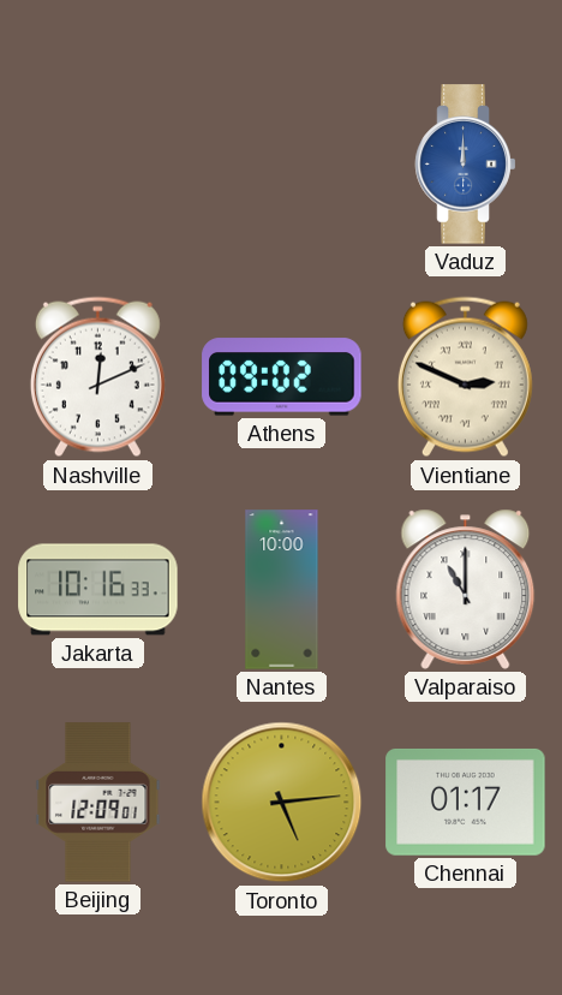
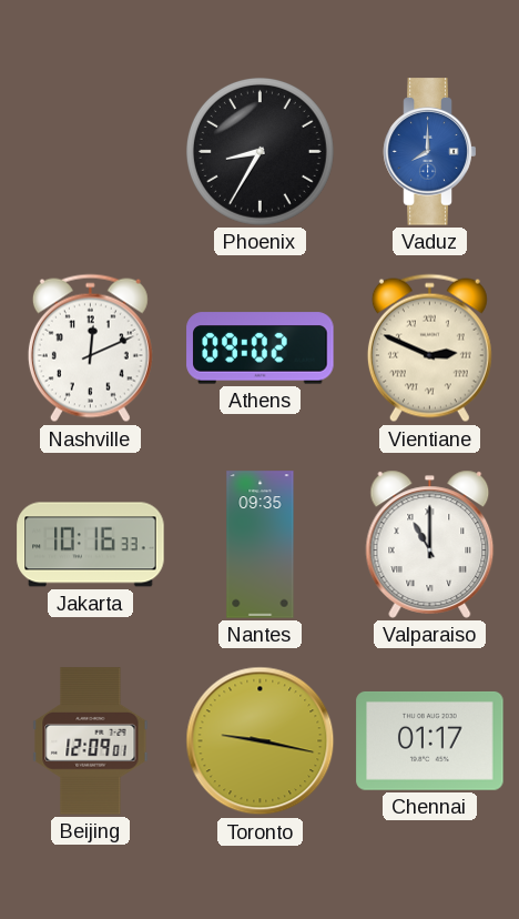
Phoenix: none -> 8:35
Vaduz: 12:00 -> 8:00
Nantes: 10:00 -> 09:35
Toronto: 5:14 -> 9:17
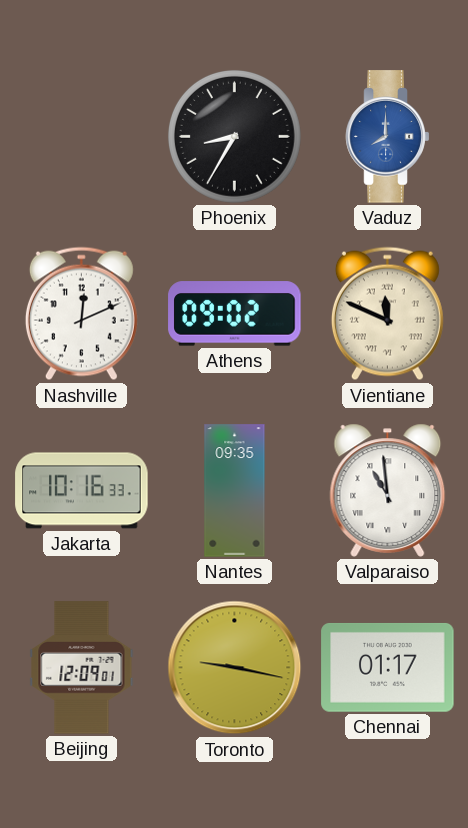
Vientiane: 2:49 -> 11:49
Valparaiso: 11:00 -> 10:59
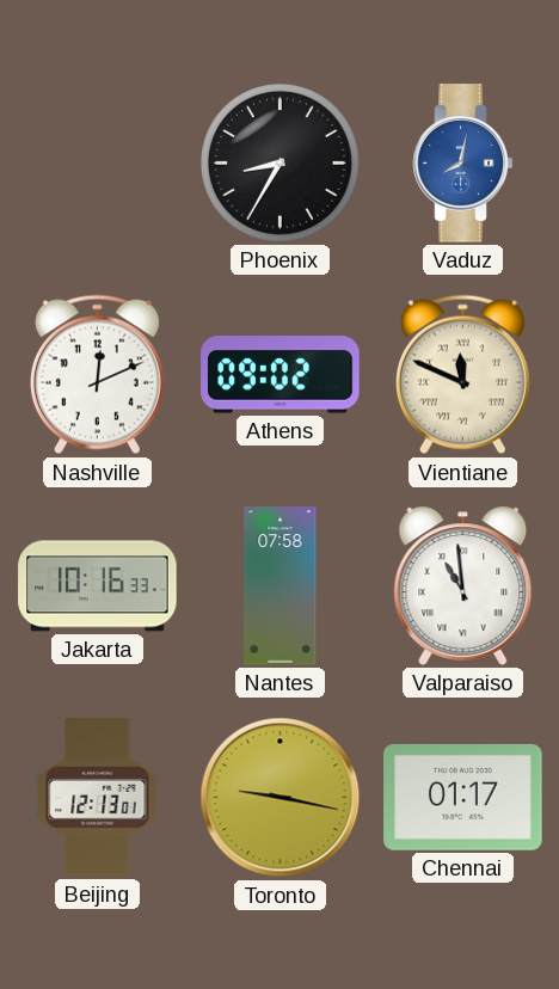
Vaduz: 8:00 -> 8:02
Nantes: 09:35 -> 07:58
Beijing: 12:09 -> 12:13
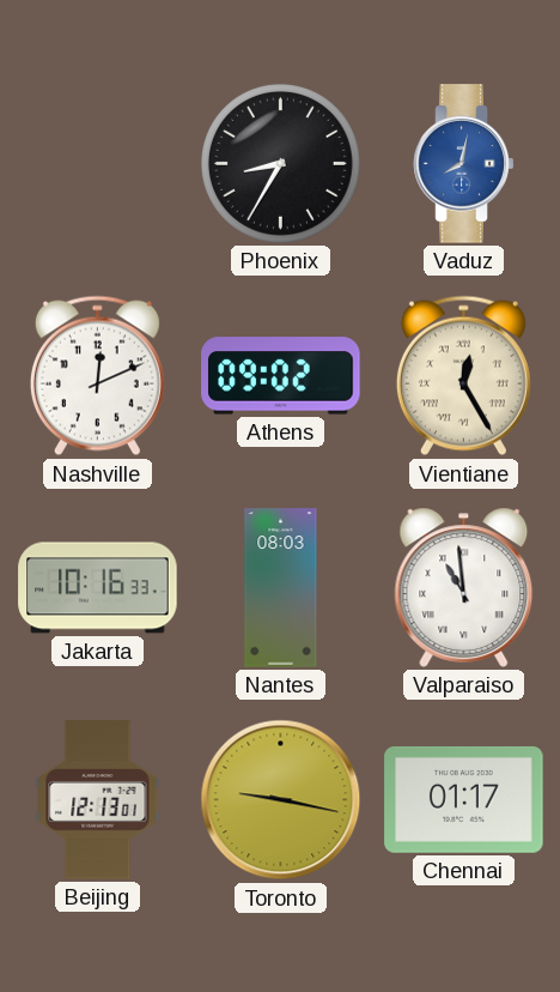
Vientiane: 11:49 -> 12:25
Nantes: 07:58 -> 08:03
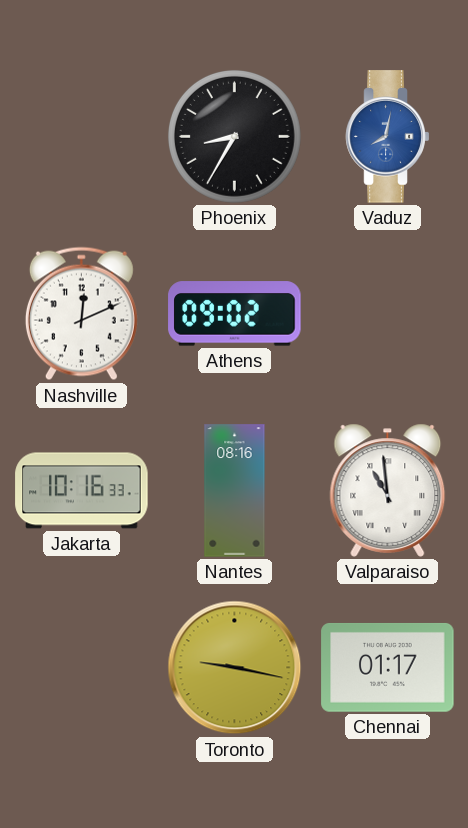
Vientiane: 12:25 -> none
Nantes: 08:03 -> 08:16
Beijing: 12:13 -> none
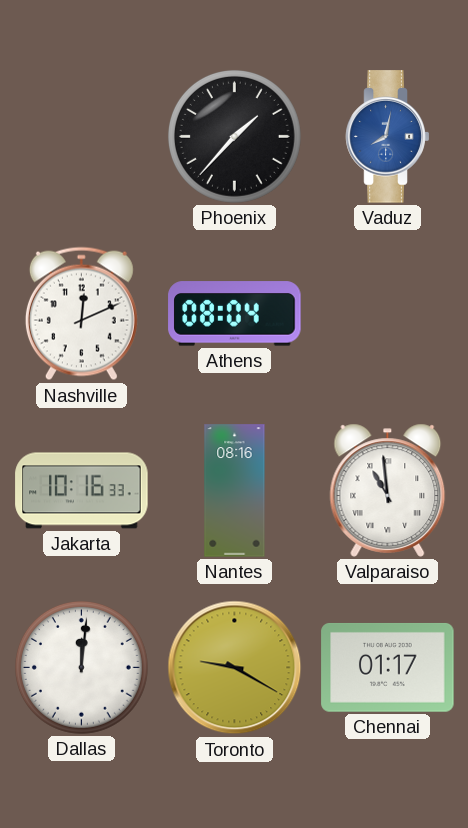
Phoenix: 8:35 -> 1:37
Athens: 09:02 -> 08:04
Dallas: none -> 12:01
Toronto: 9:17 -> 9:20
